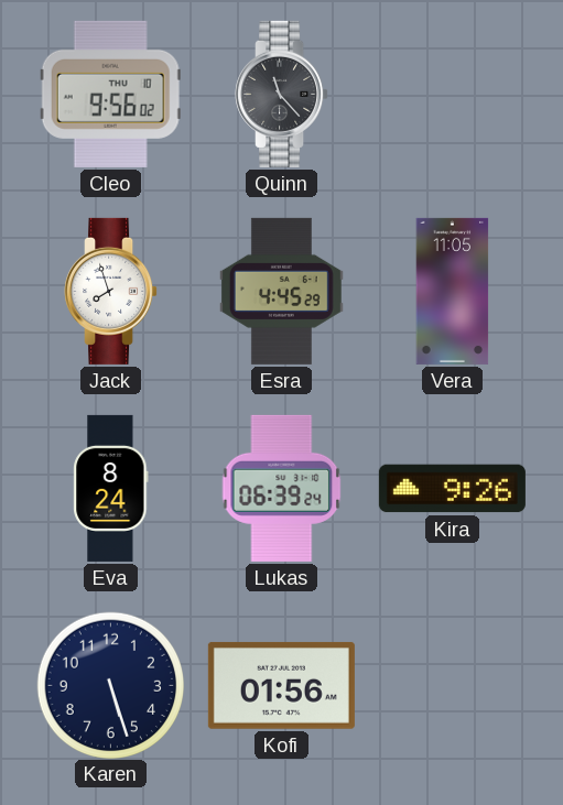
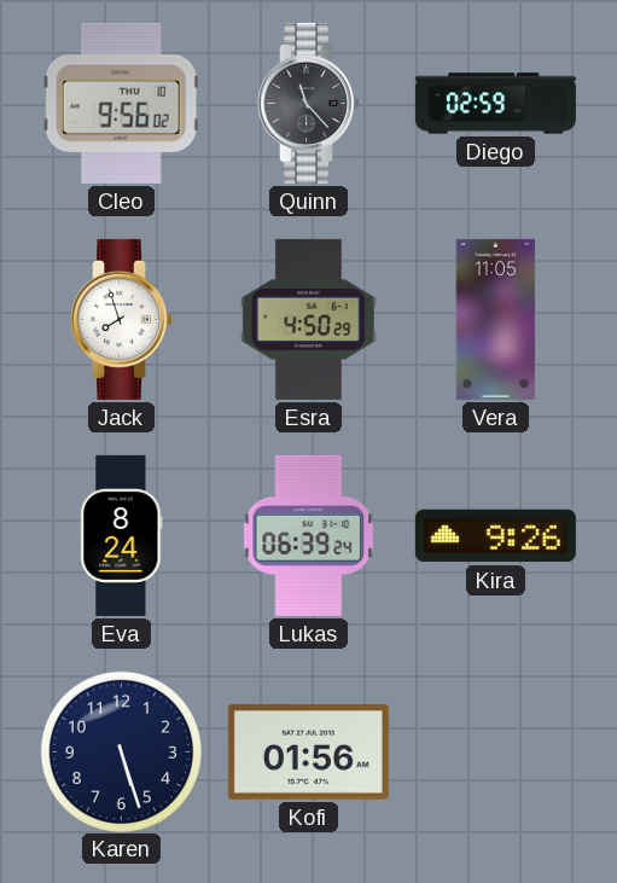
Diego: none -> 02:59
Esra: 4:45 -> 4:50
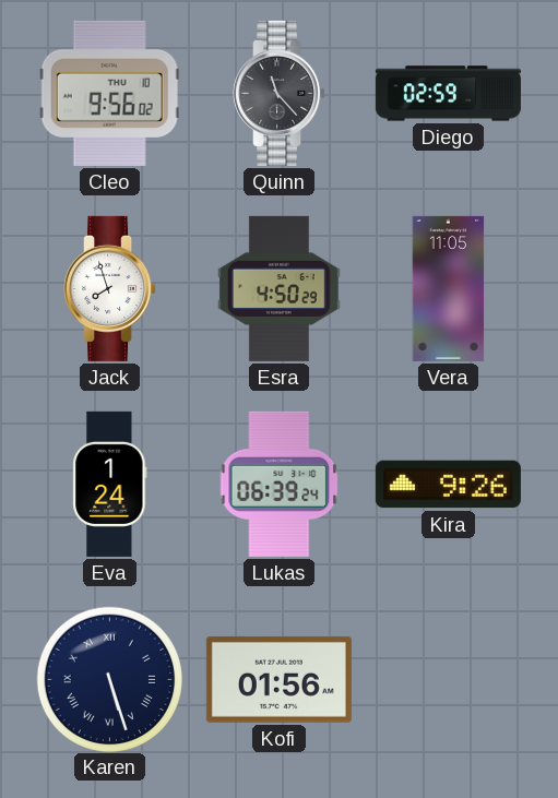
Eva: 8:24 -> 1:24
Karen numerals: Arabic -> Roman
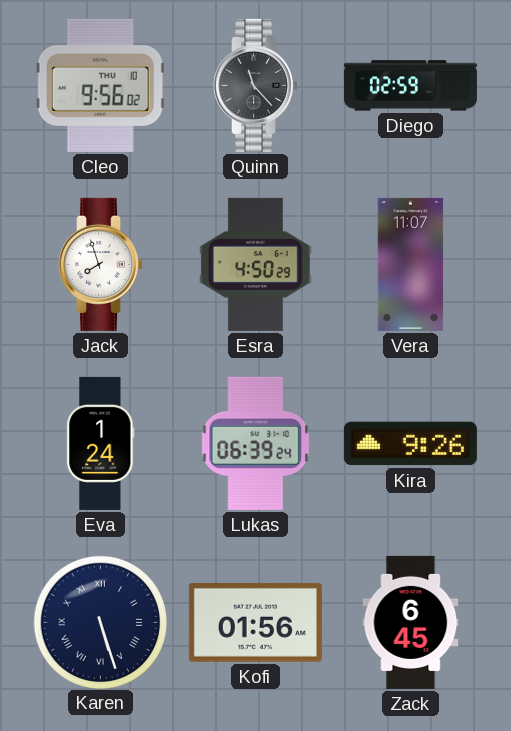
Vera: 11:05 -> 11:07
Zack: none -> 6:45
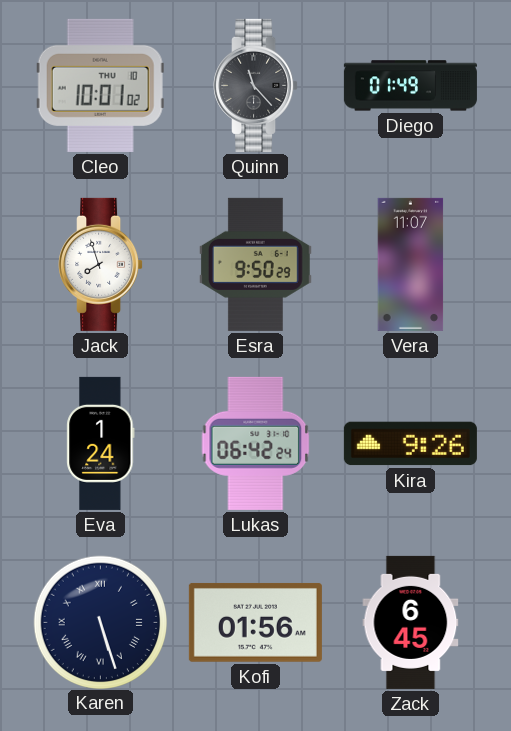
Cleo: 9:56 -> 10:01
Diego: 02:59 -> 01:49
Esra: 4:50 -> 9:50
Lukas: 06:39 -> 06:42
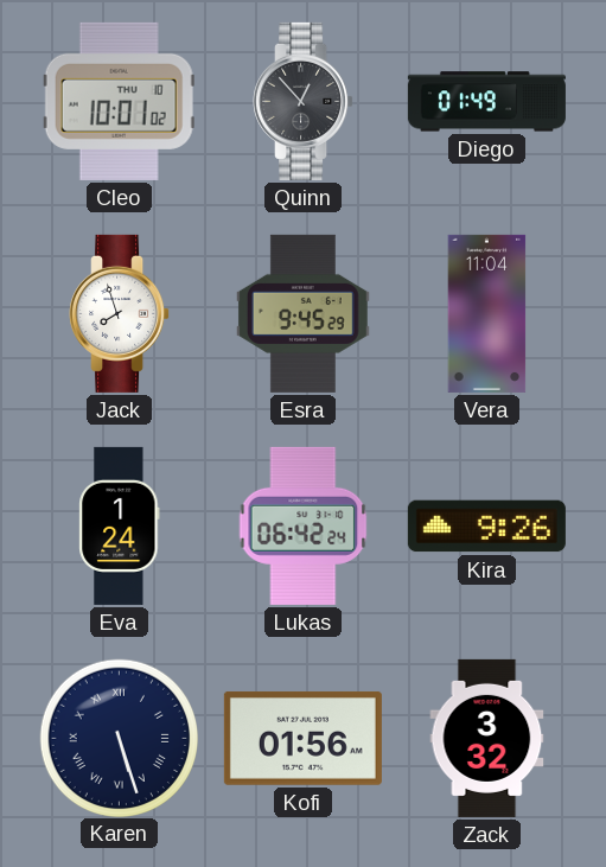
Quinn: 11:23 -> 12:53
Esra: 9:50 -> 9:45
Vera: 11:07 -> 11:04
Zack: 6:45 -> 3:32
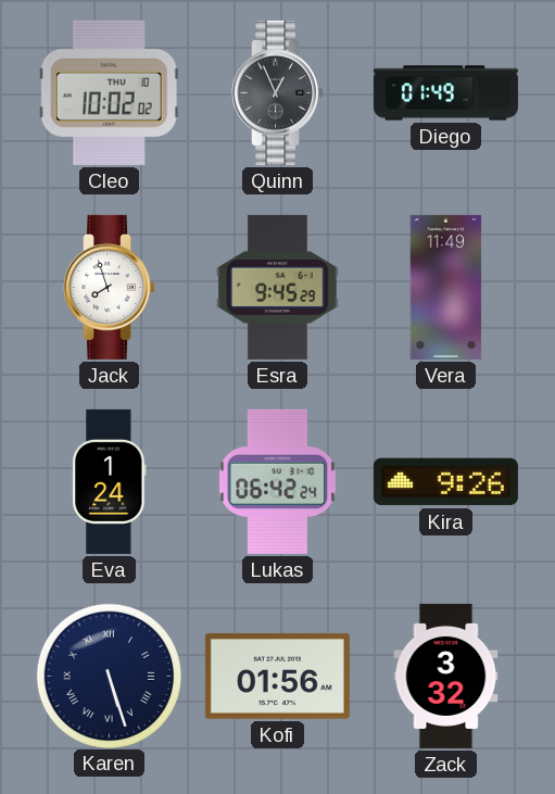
Cleo: 10:01 -> 10:02
Quinn: 12:53 -> 12:56
Vera: 11:04 -> 11:49
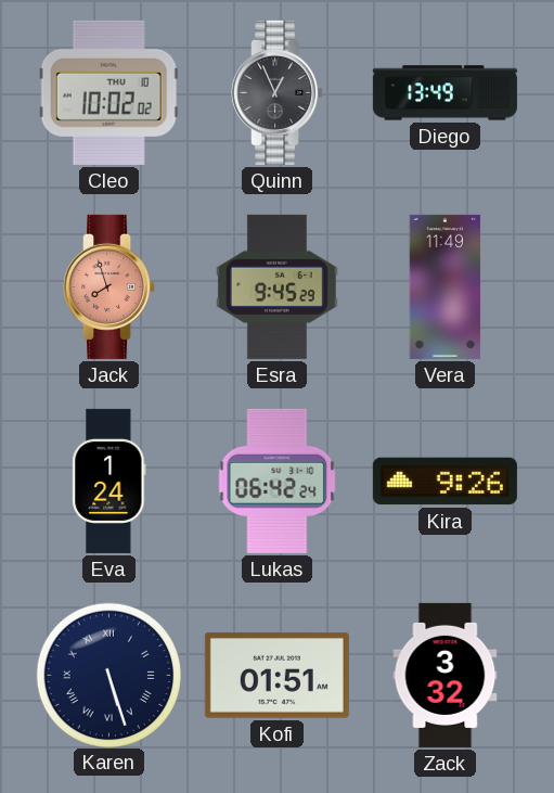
Diego: 01:49 -> 13:49
Jack dial: white -> salmon
Kofi: 01:56 -> 01:51
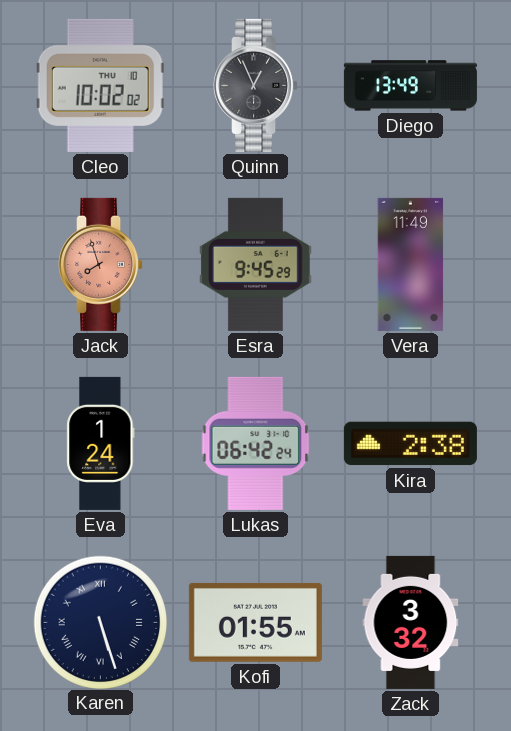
Kira: 9:26 -> 2:38
Kofi: 01:51 -> 01:55
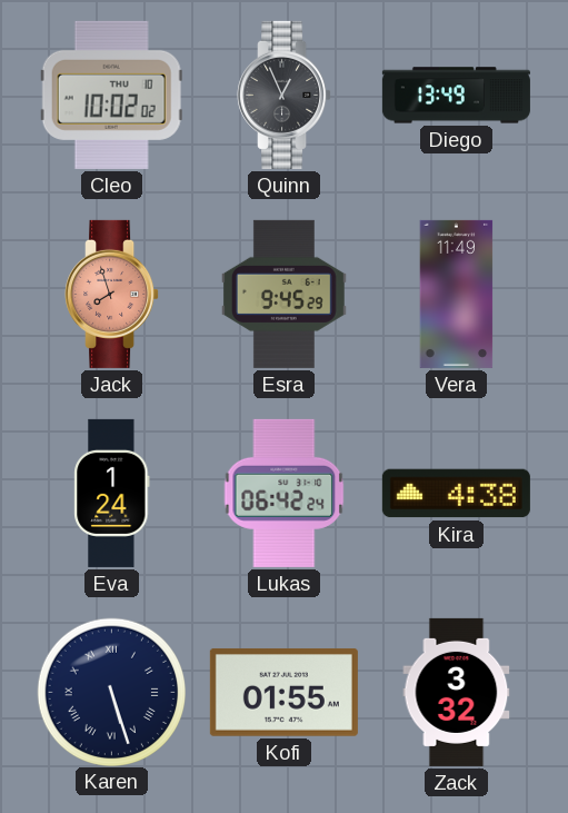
Kira: 2:38 -> 4:38
